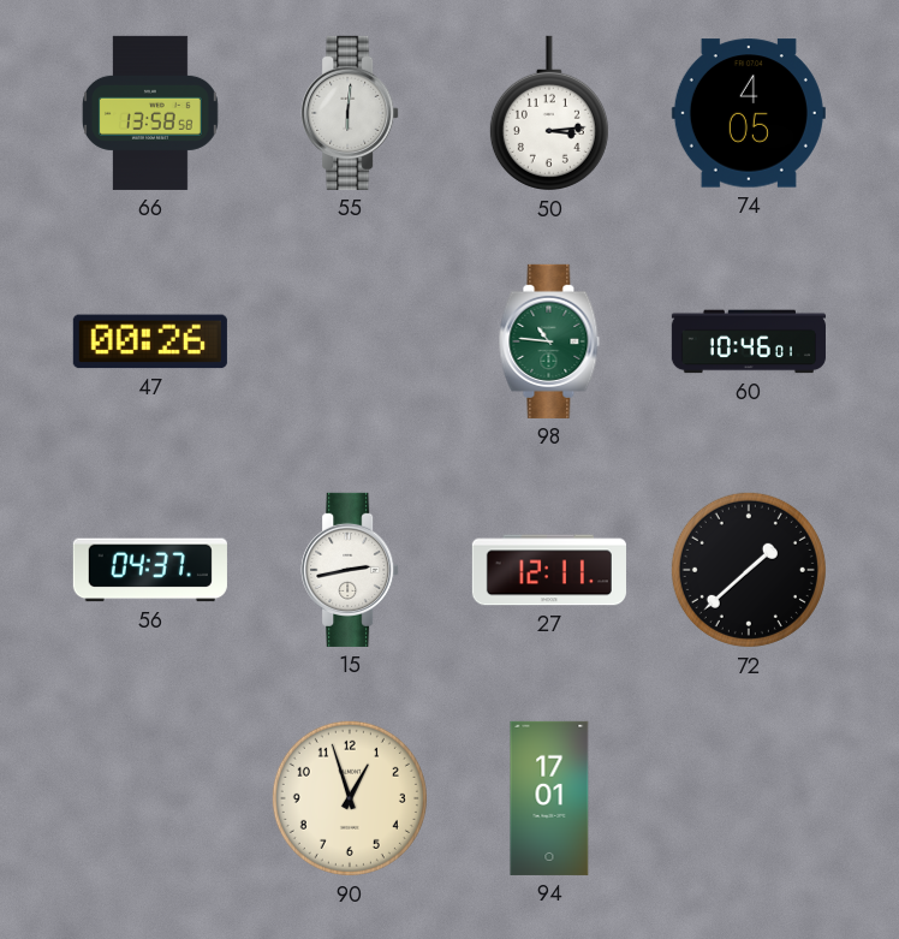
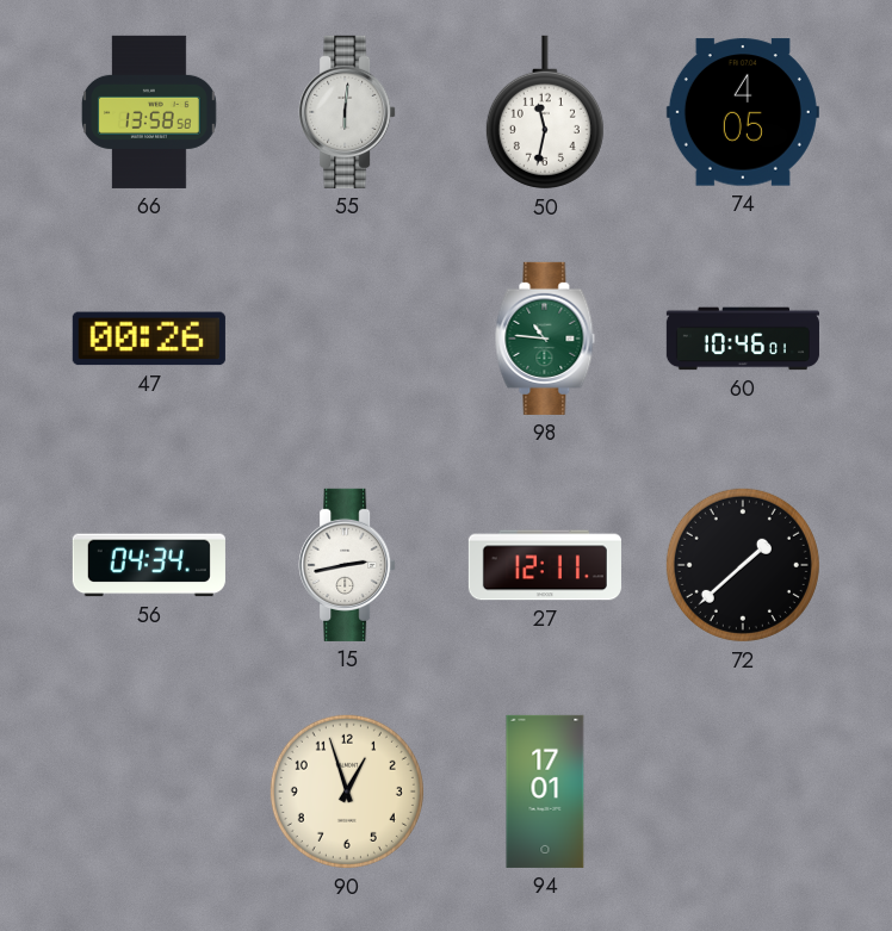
50: 3:14 -> 11:32
56: 04:37 -> 04:34
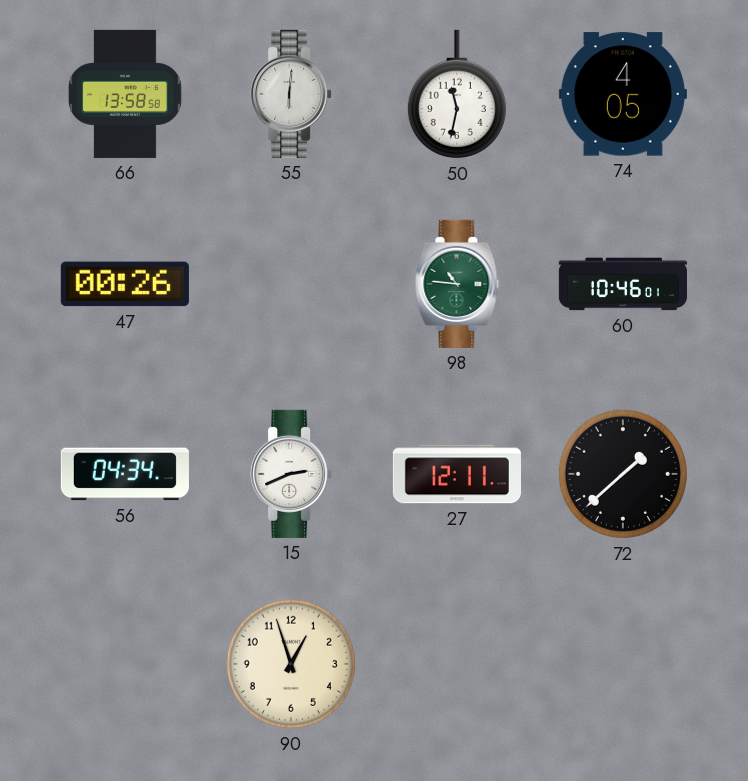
15: 2:43 -> 2:41
94: 17:01 -> none
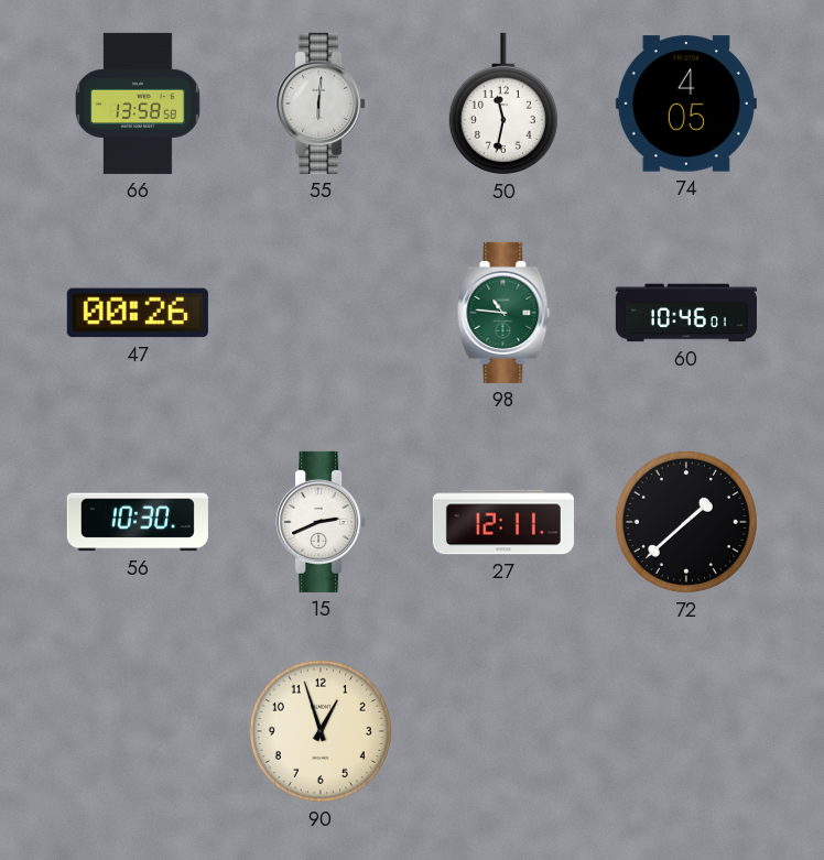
56: 04:34 -> 10:30
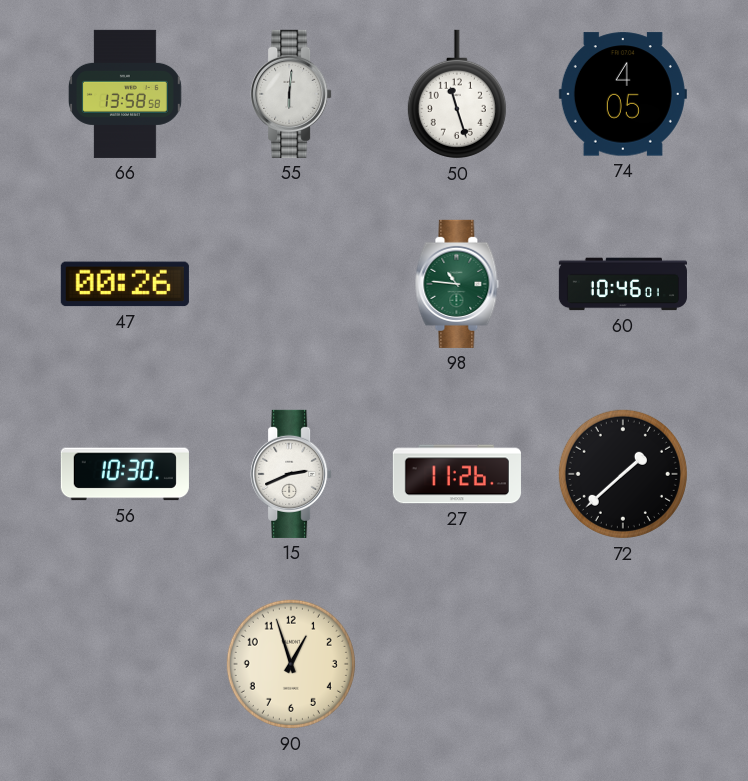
50: 11:32 -> 11:27
27: 12:11 -> 11:26
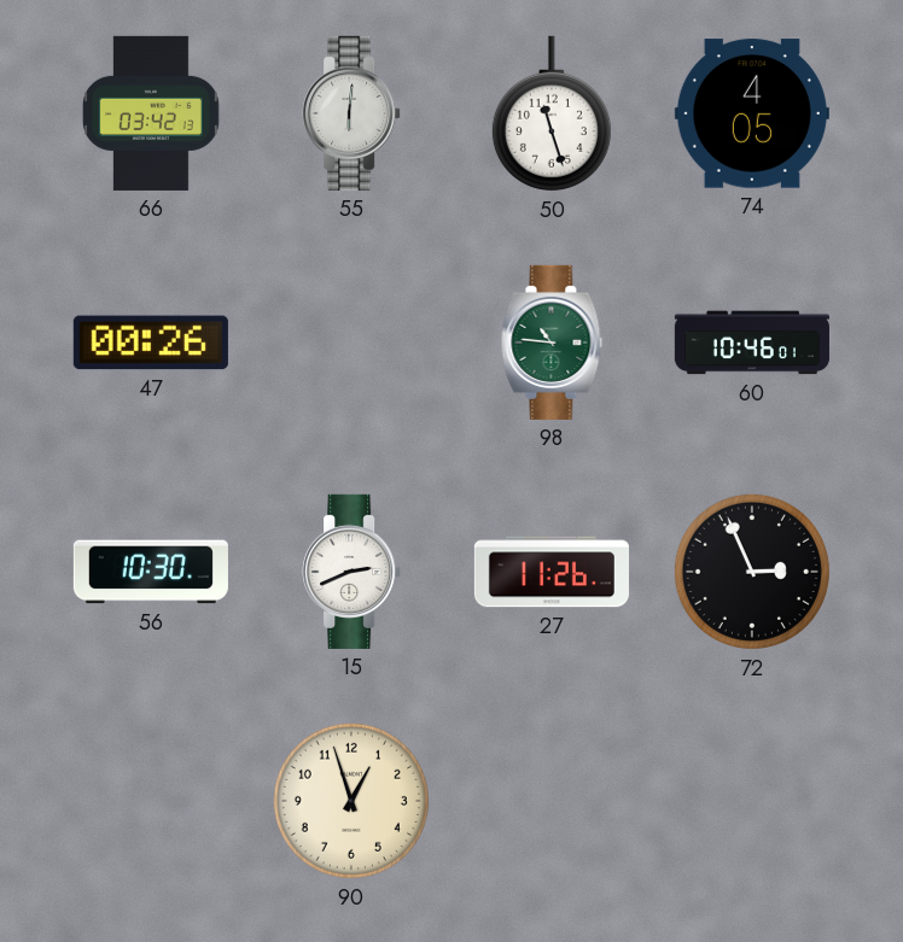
66: 13:58 -> 03:42
72: 1:38 -> 2:56
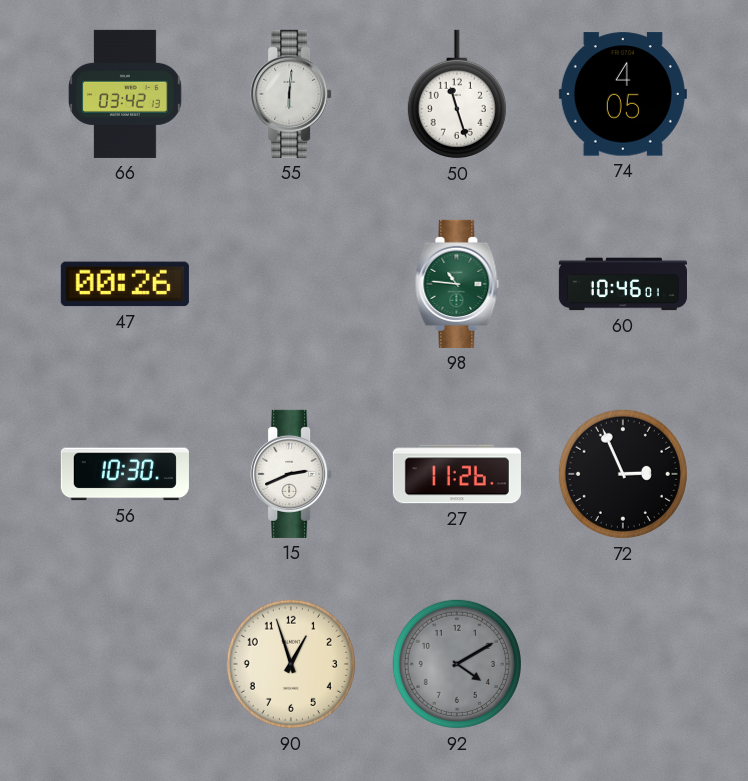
92: none -> 4:10
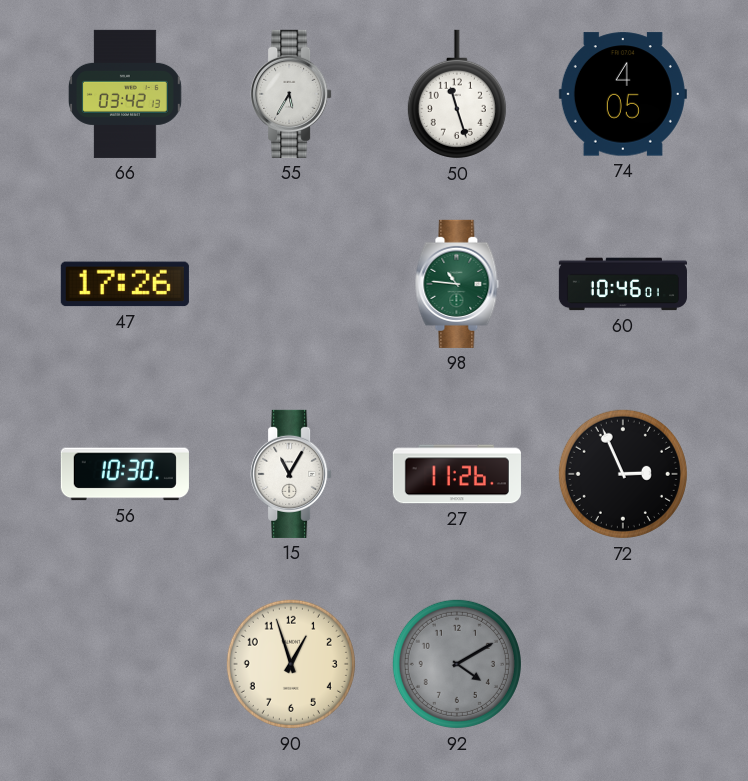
55: 6:01 -> 5:35
47: 00:26 -> 17:26
15: 2:41 -> 11:05
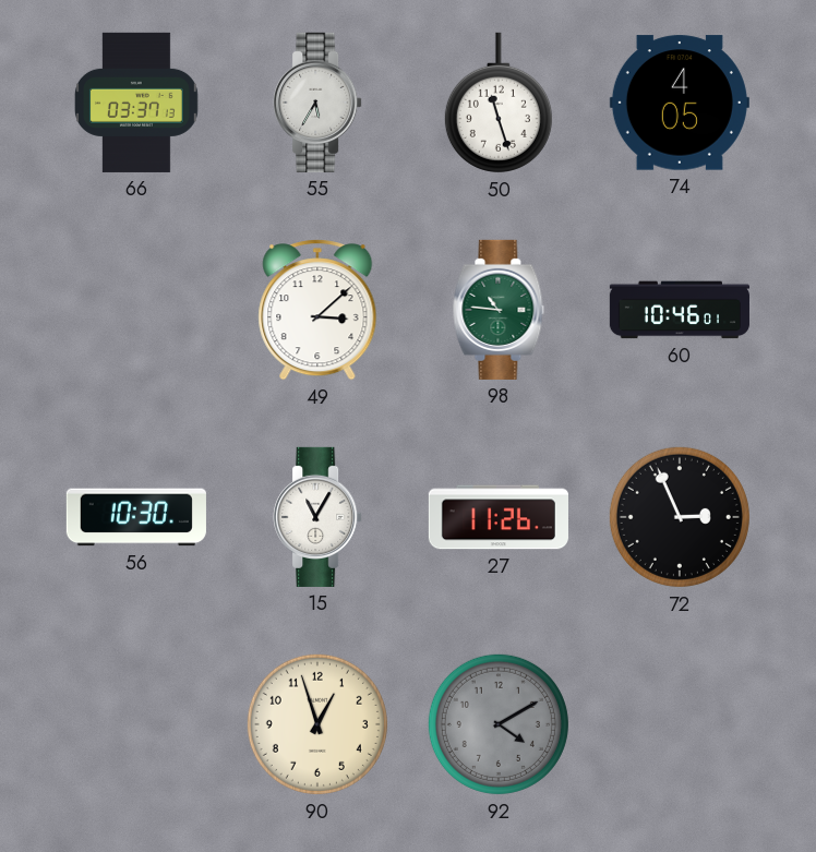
66: 03:42 -> 03:37
47: 17:26 -> none
49: none -> 3:08
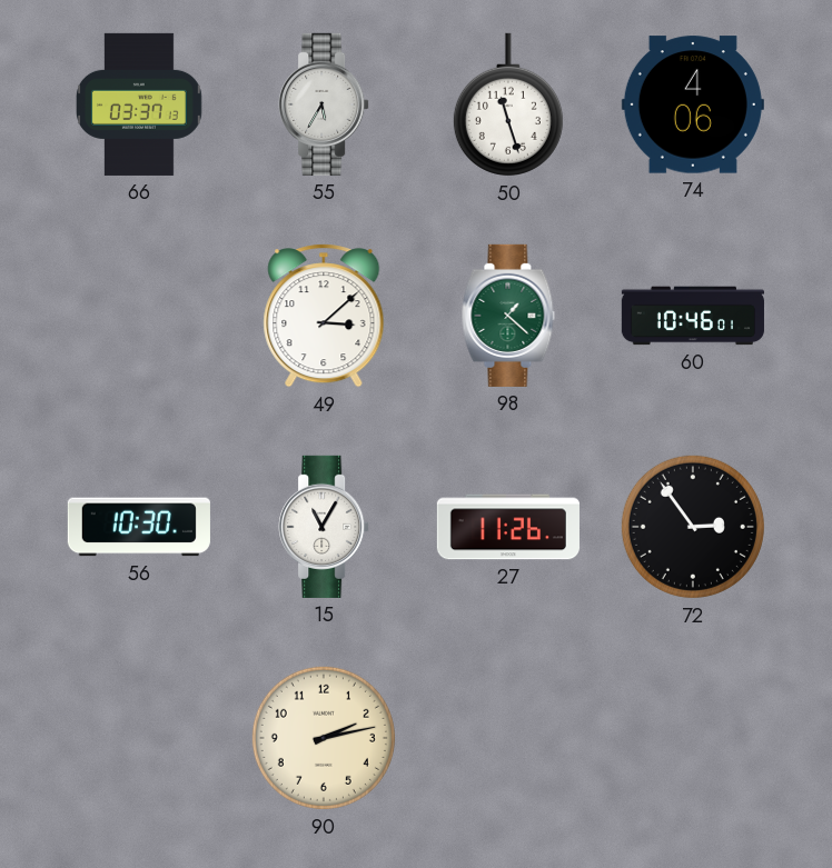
74: 4:05 -> 4:06
98: 10:46 -> 1:22
72: 2:56 -> 2:54
90: 12:57 -> 2:13
92: 4:10 -> none
